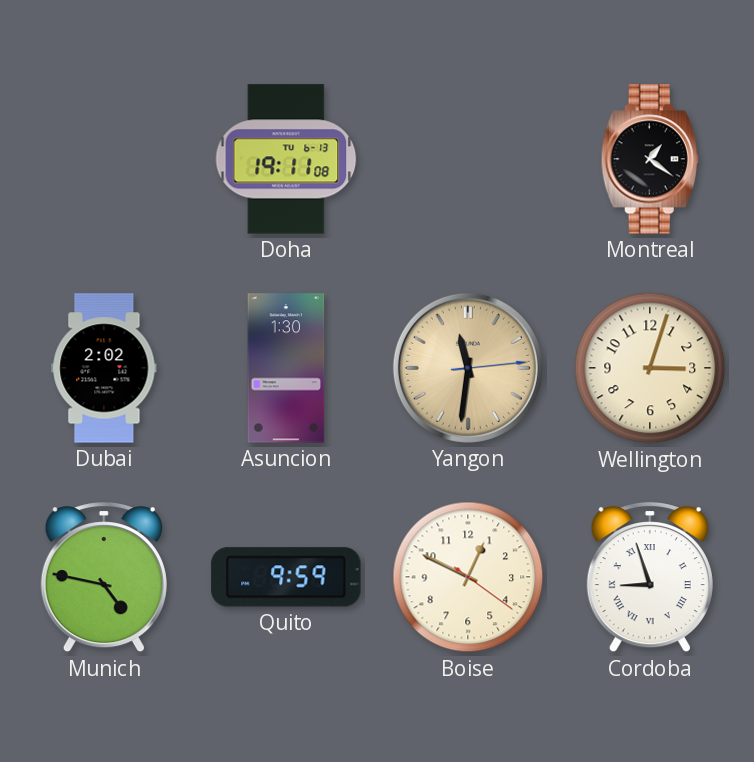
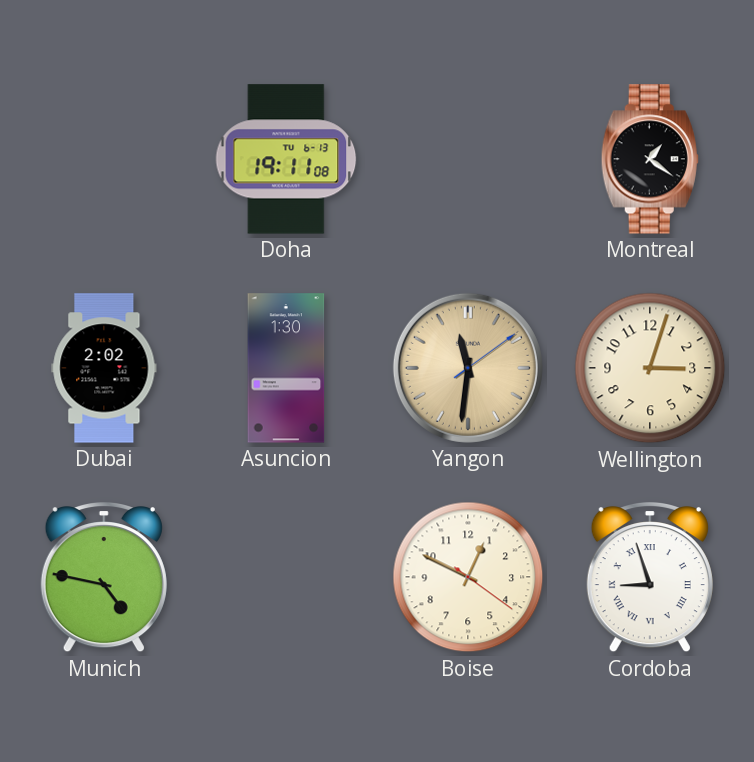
Yangon: 11:31:14 -> 11:31:09
Quito: 9:59 -> none
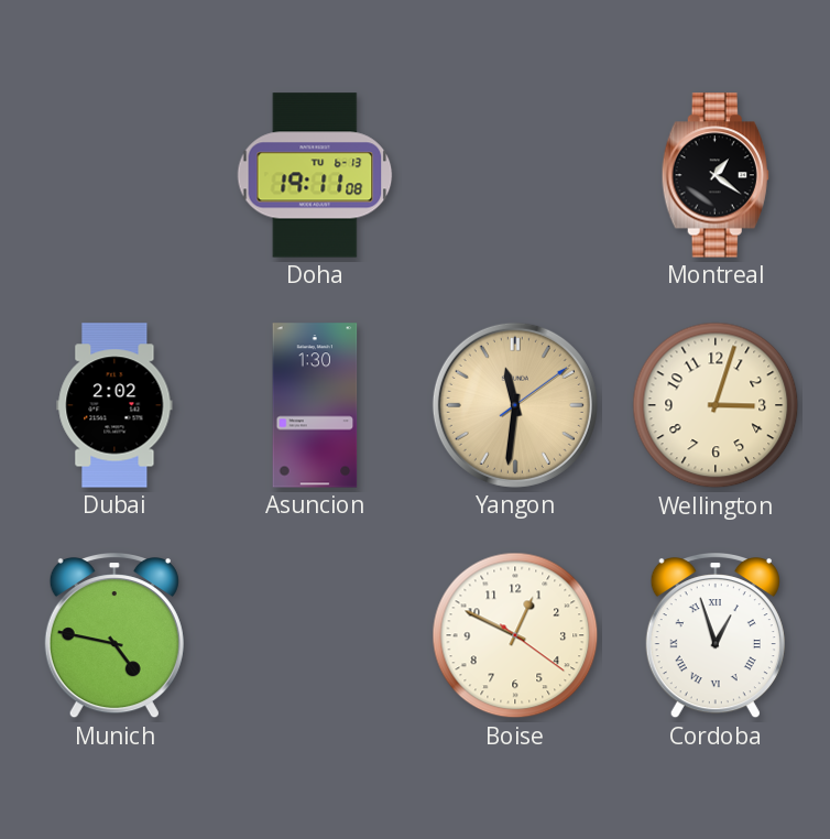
Cordoba: 8:57 -> 12:57
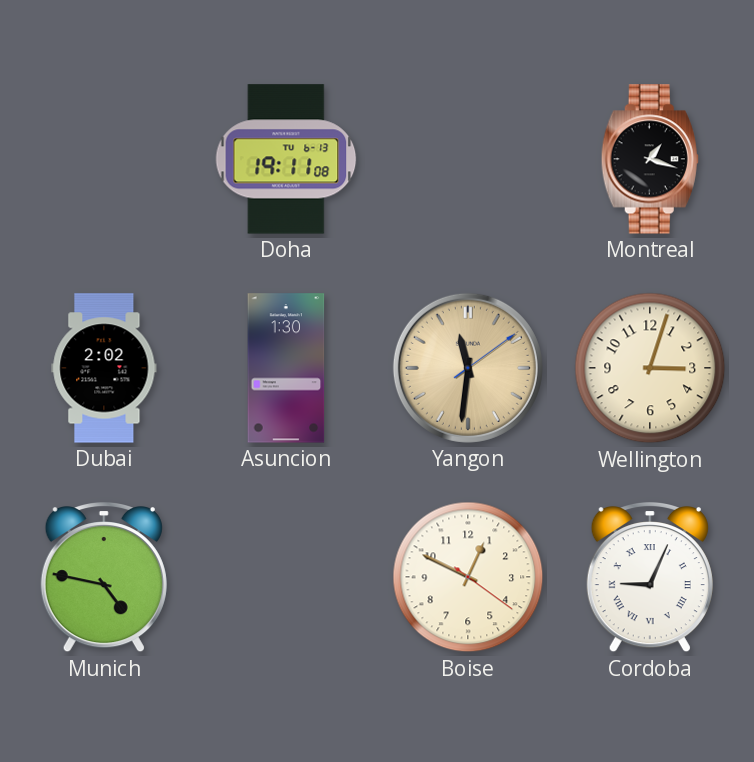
Montreal: 1:21 -> 1:18
Cordoba: 12:57 -> 9:04
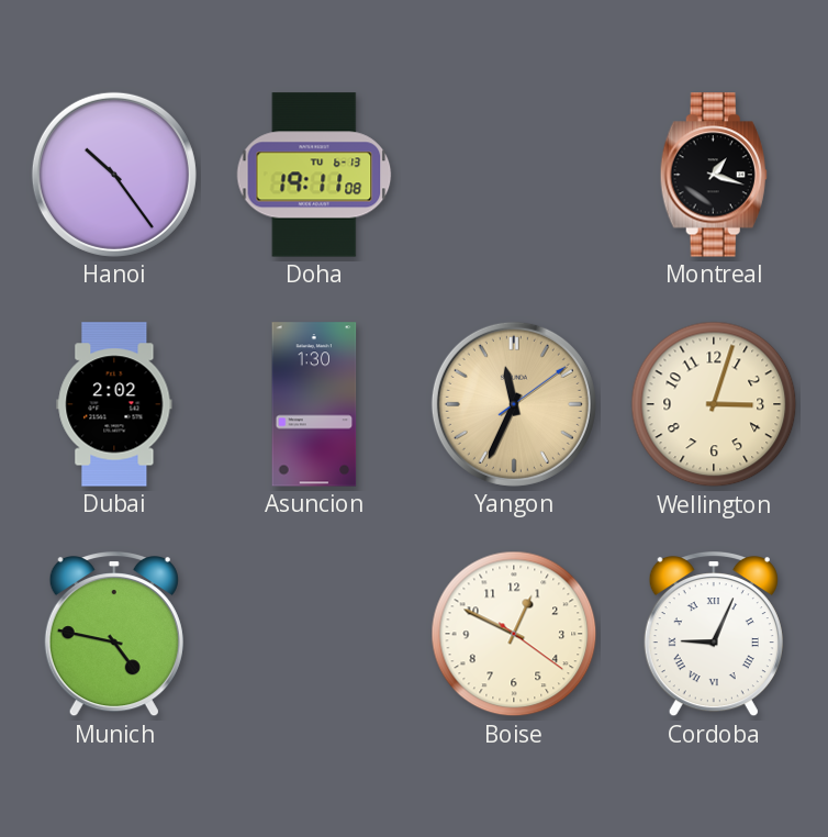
Hanoi: none -> 10:24
Yangon: 11:31 -> 11:34
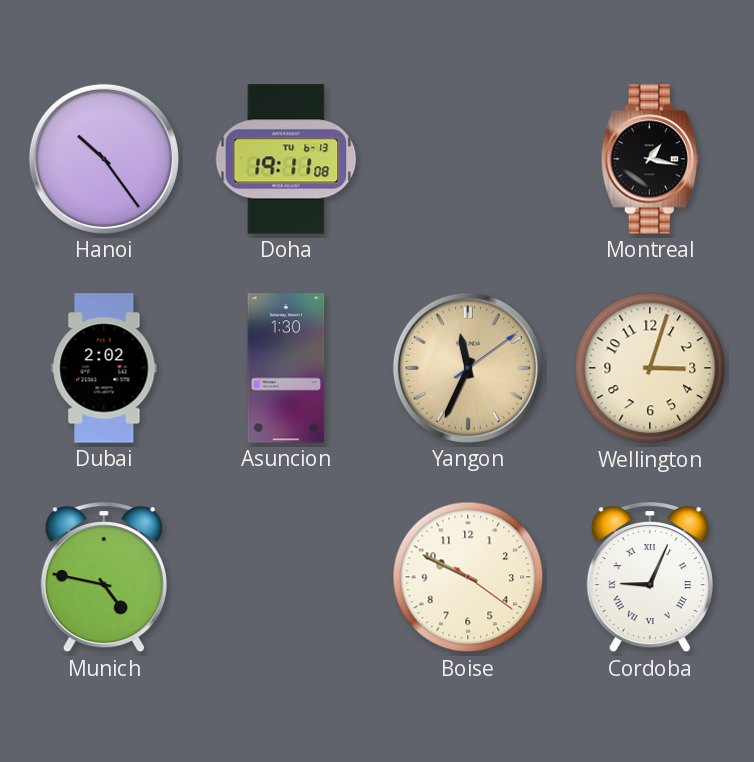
Montreal: 1:18 -> 1:17
Boise: 12:49 -> 9:49
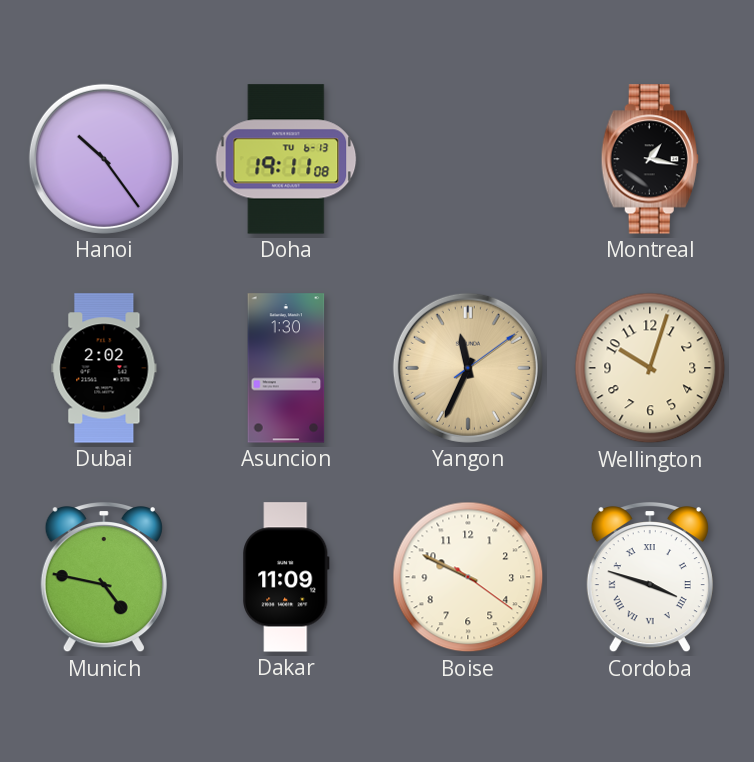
Wellington: 3:03 -> 10:03
Dakar: none -> 11:09
Cordoba: 9:04 -> 3:48
